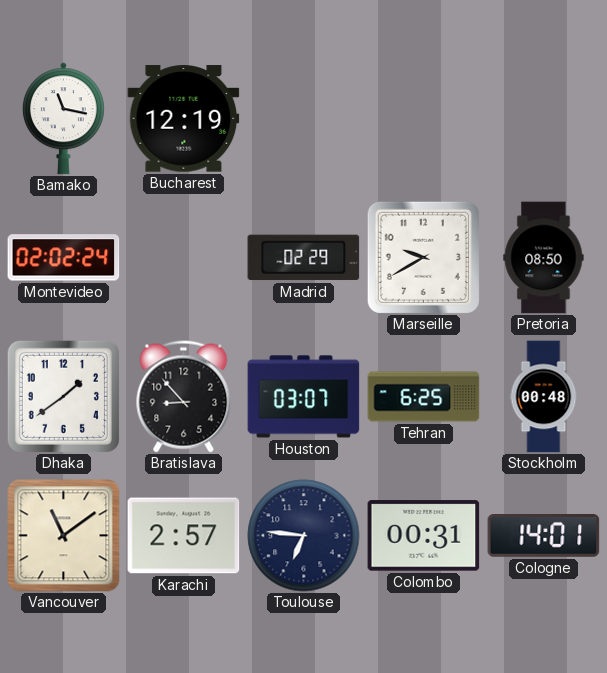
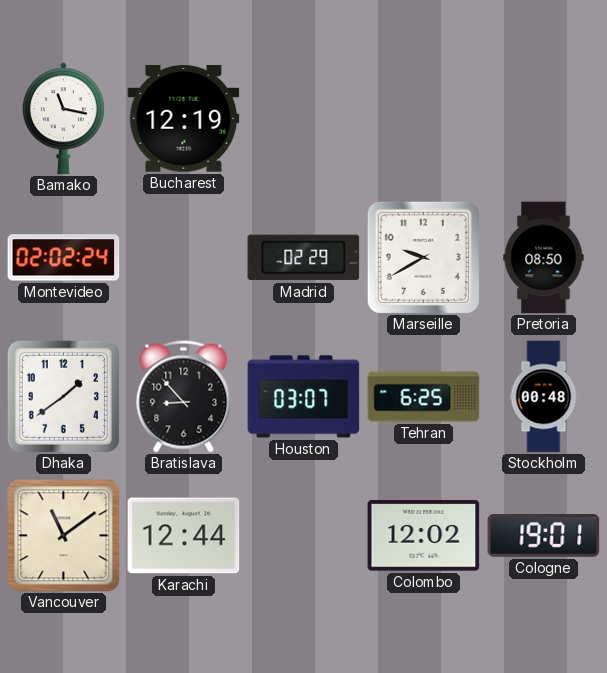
Karachi: 2:57 -> 12:44
Toulouse: 6:46 -> none
Colombo: 00:31 -> 12:02
Cologne: 14:01 -> 19:01
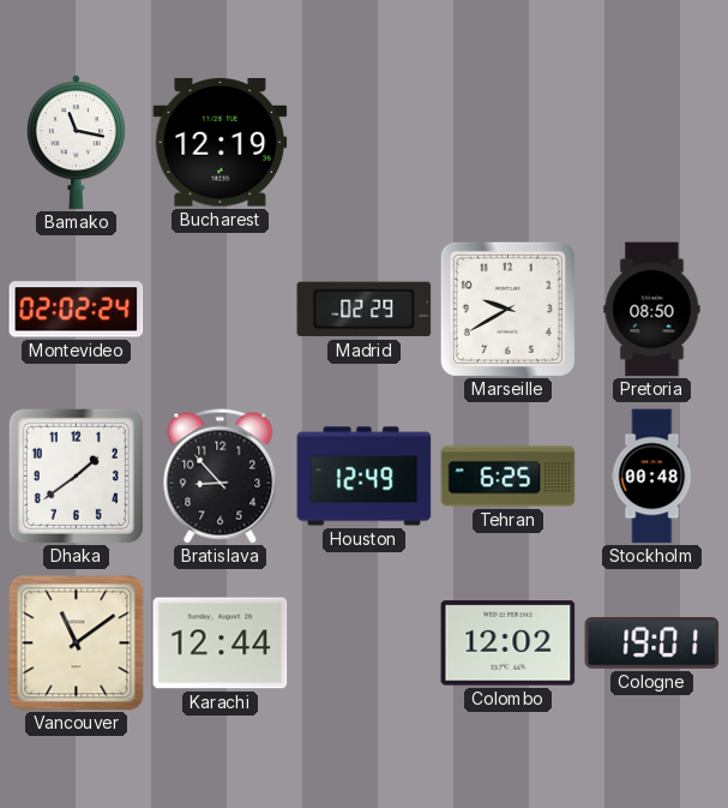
Houston: 03:07 -> 12:49
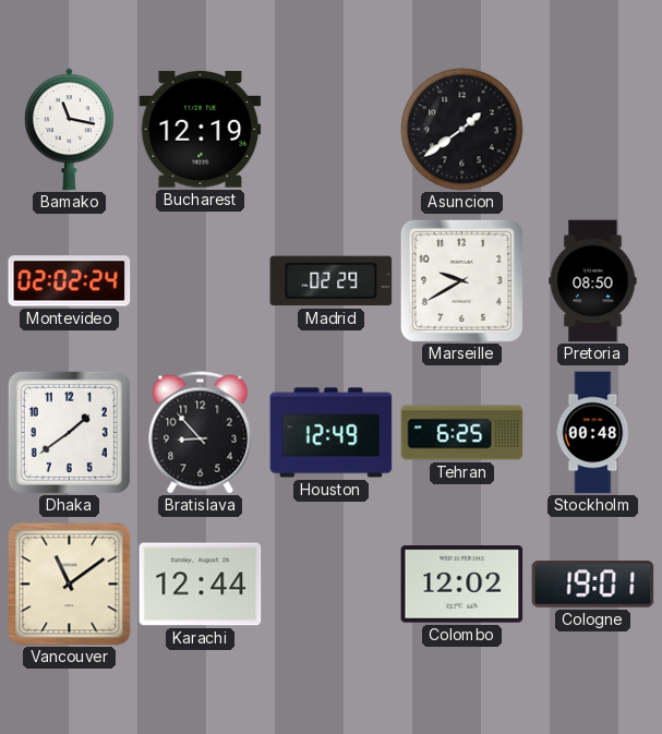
Asuncion: none -> 1:39
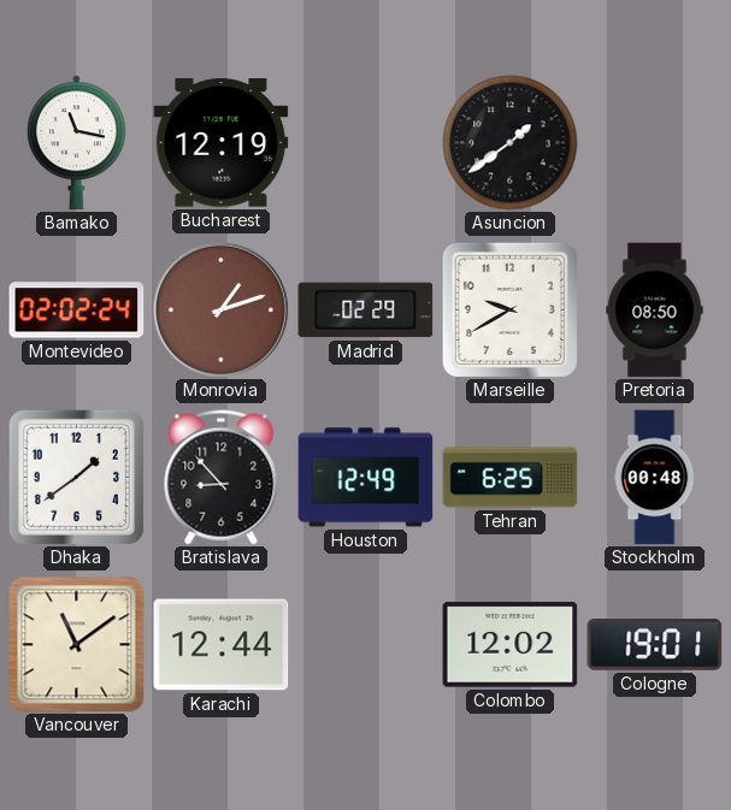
Monrovia: none -> 1:12
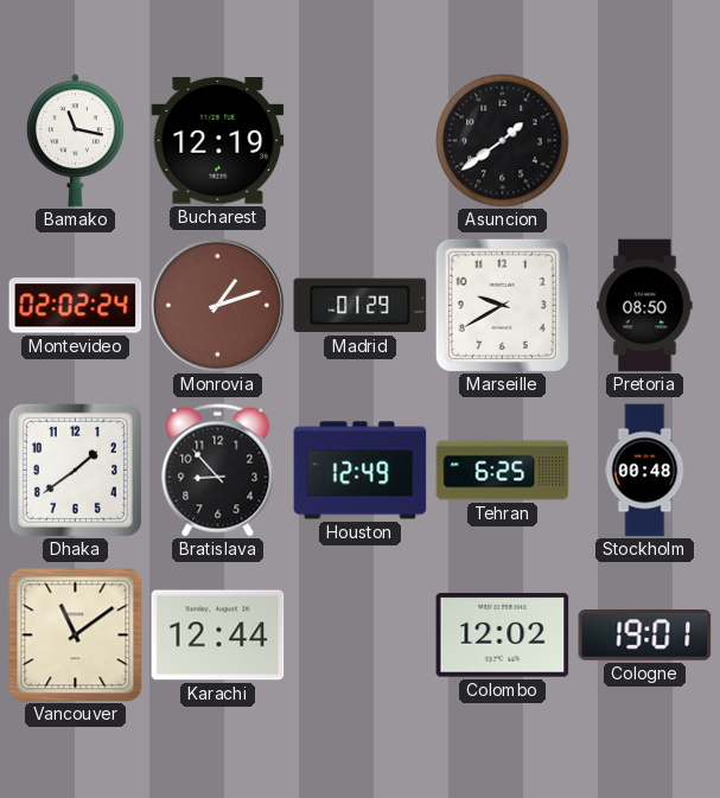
Madrid: 02:29 -> 01:29
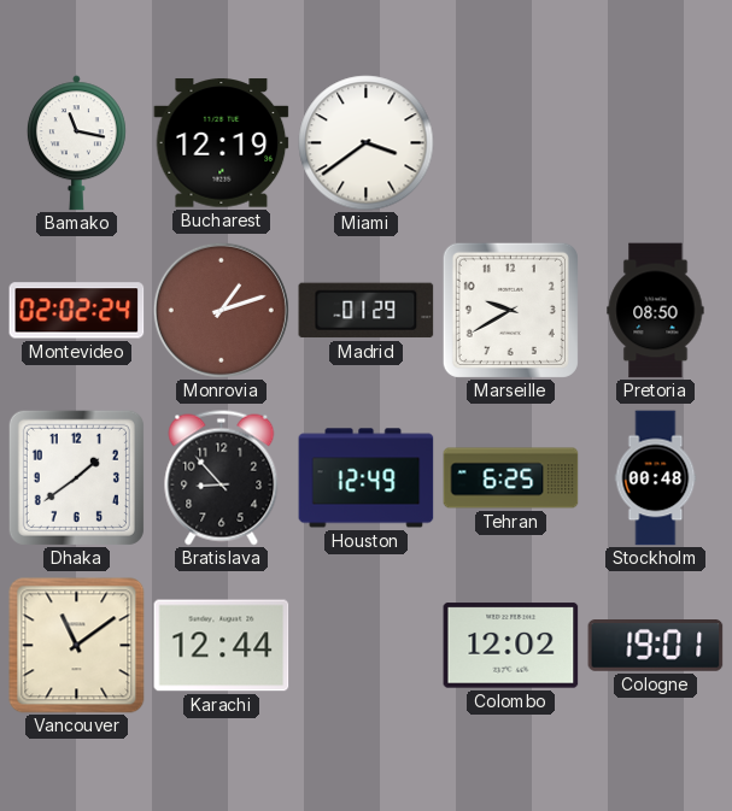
Miami: none -> 3:39
Asuncion: 1:39 -> none
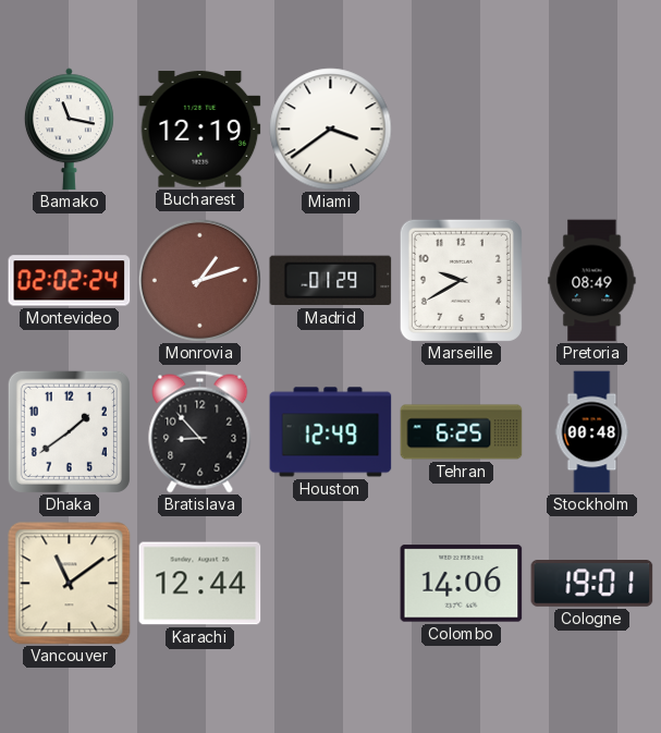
Pretoria: 08:50 -> 08:49
Colombo: 12:02 -> 14:06
